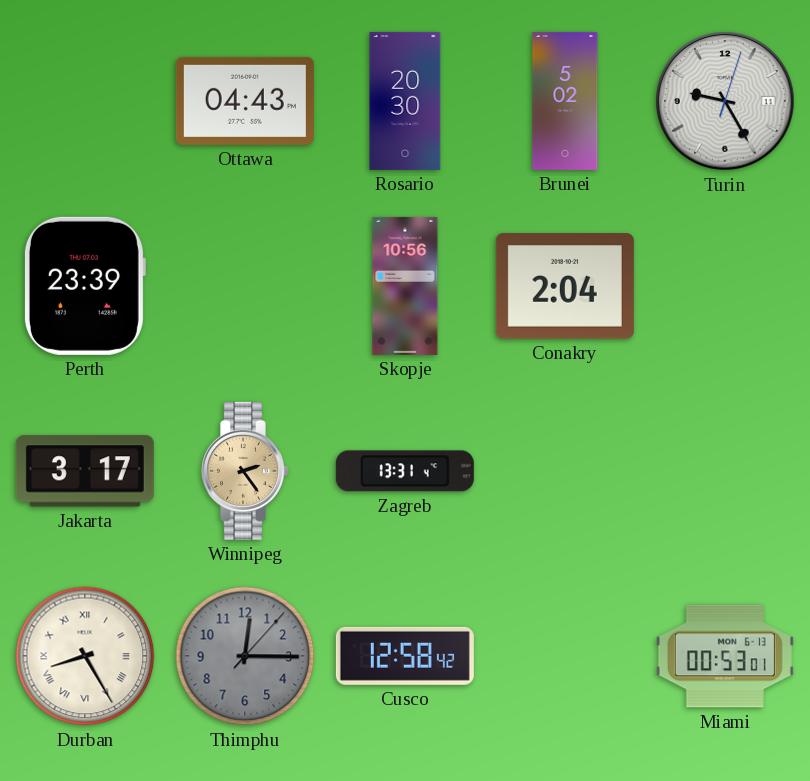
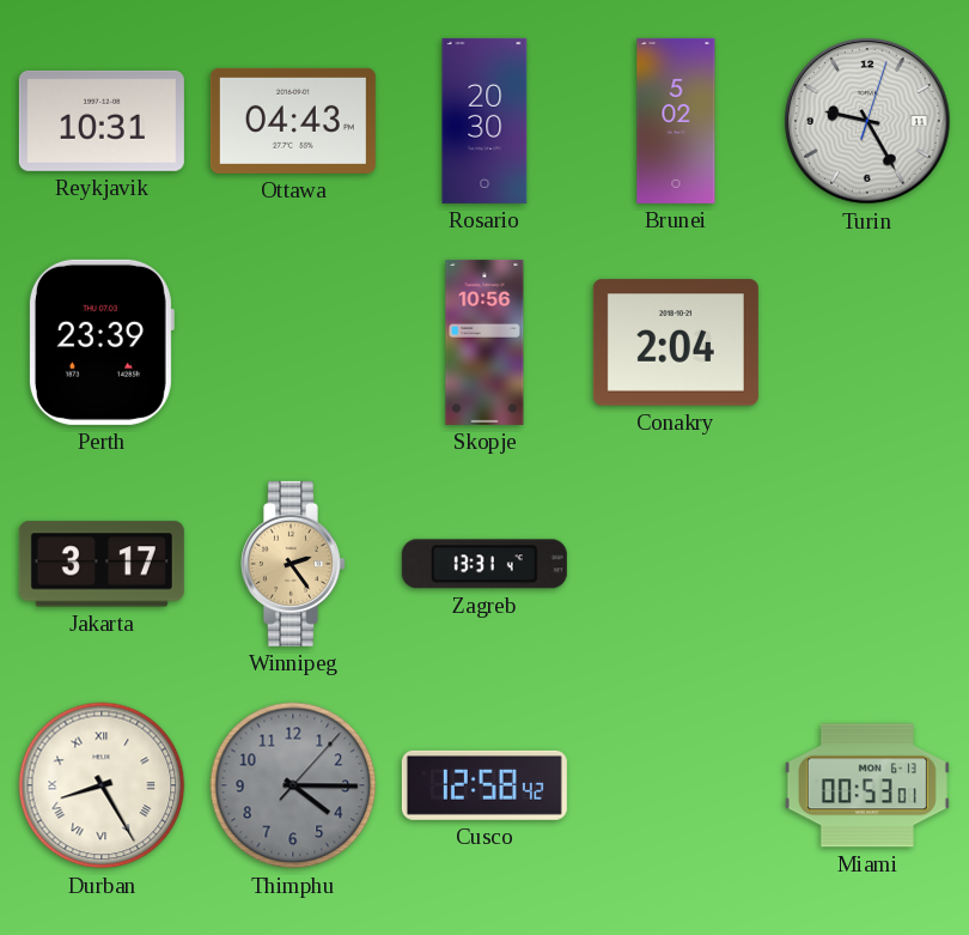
Reykjavik: none -> 10:31
Thimphu: 12:15 -> 4:15
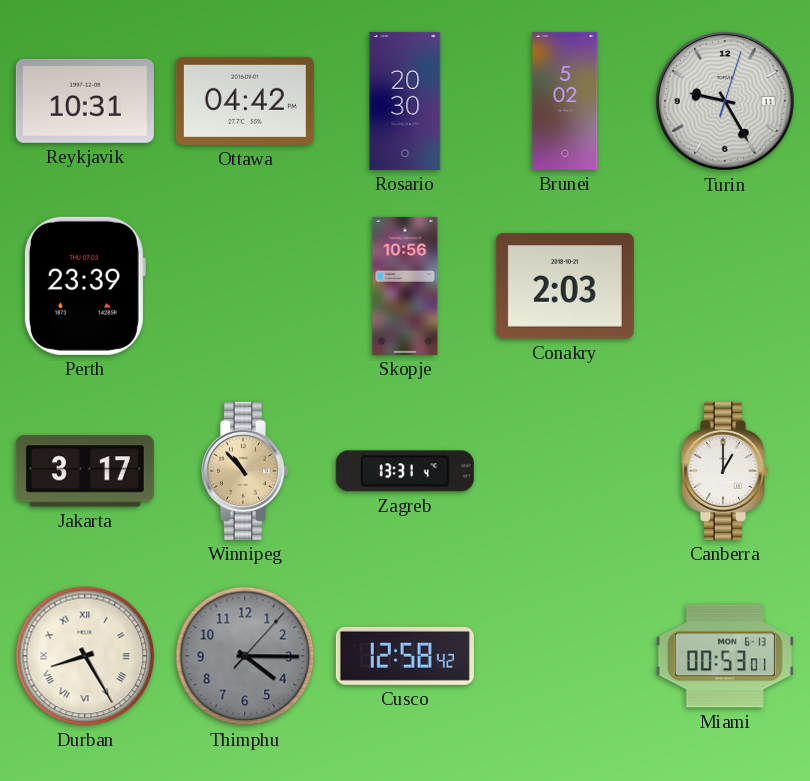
Ottawa: 04:43 -> 04:42
Conakry: 2:04 -> 2:03
Winnipeg: 2:24 -> 10:53
Canberra: none -> 1:00
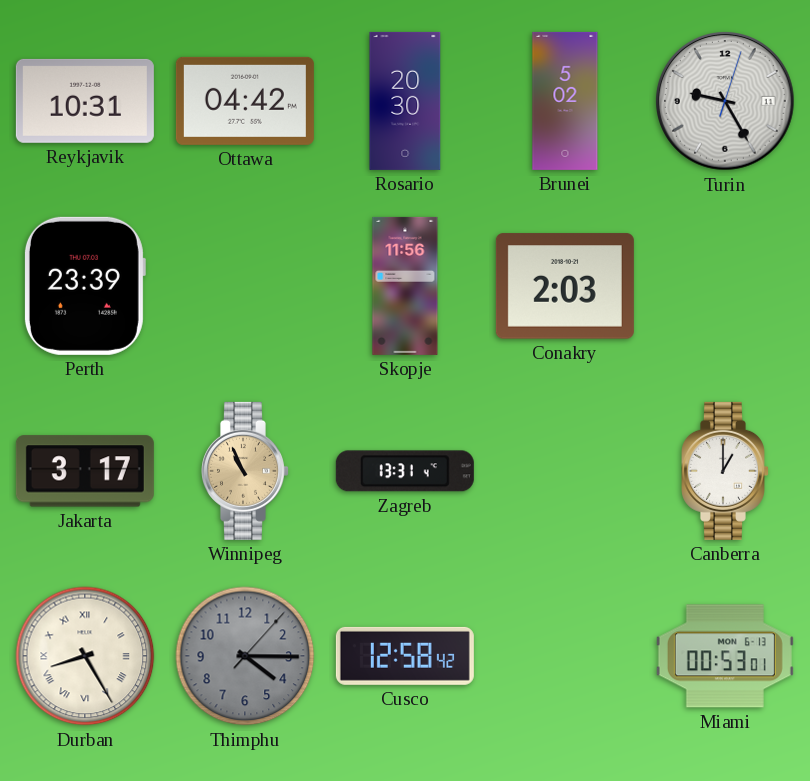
Skopje: 10:56 -> 11:56
Winnipeg: 10:53 -> 10:56
